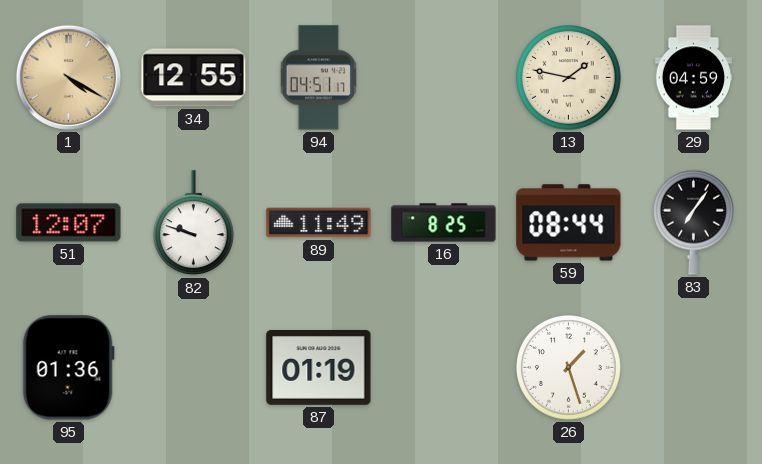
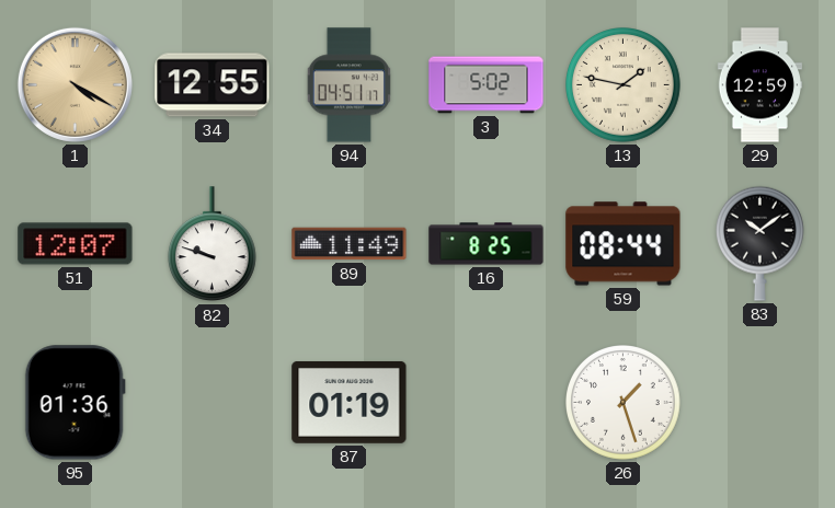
3: none -> 5:02
29: 04:59 -> 12:59
83: 7:06 -> 10:09
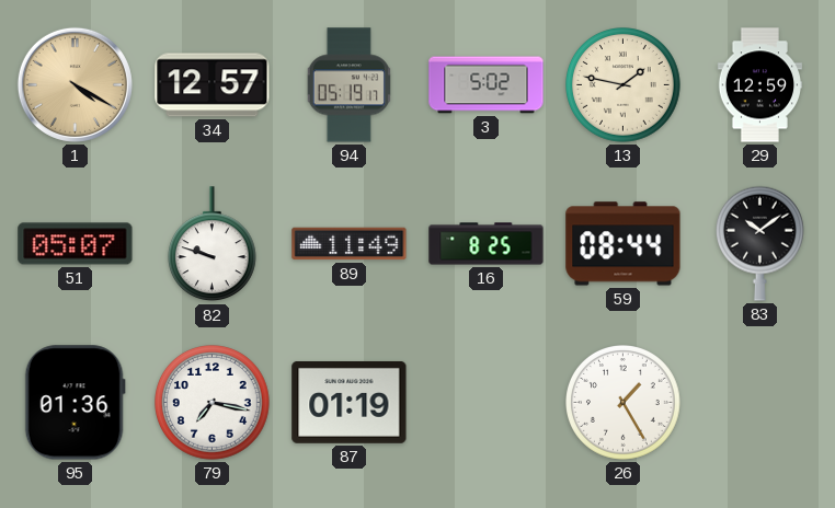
34: 12:55 -> 12:57
94: 04:51 -> 05:19
51: 12:07 -> 05:07
79: none -> 7:17
26: 1:27 -> 1:25
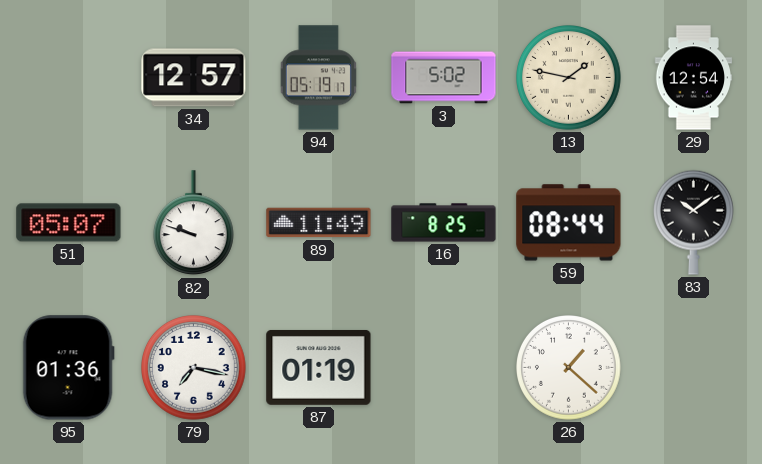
1: 4:20 -> none
29: 12:59 -> 12:54
26: 1:25 -> 1:22
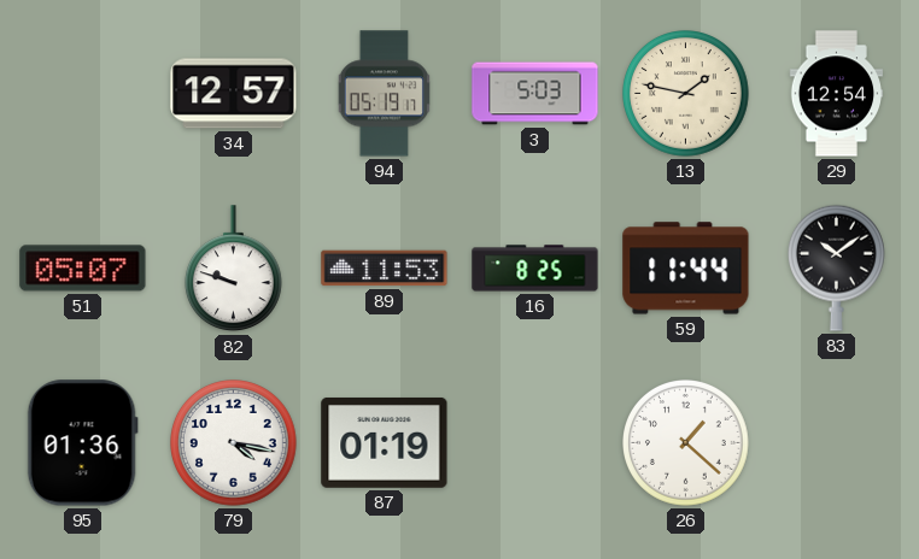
3: 5:02 -> 5:03
89: 11:49 -> 11:53
59: 08:44 -> 11:44
79: 7:17 -> 4:17
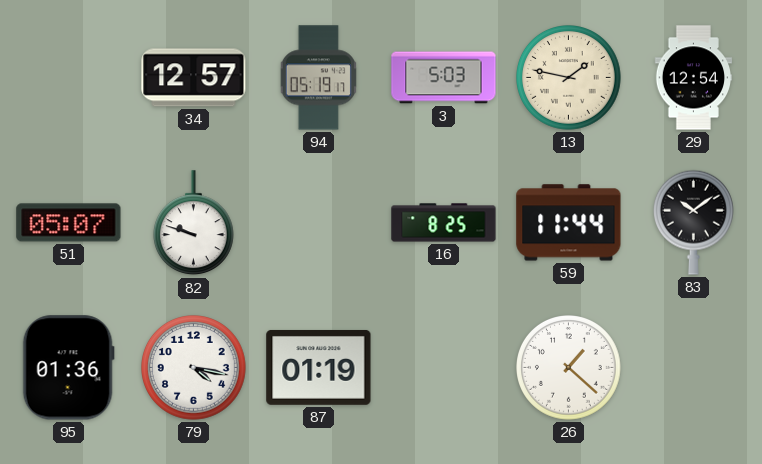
89: 11:53 -> none
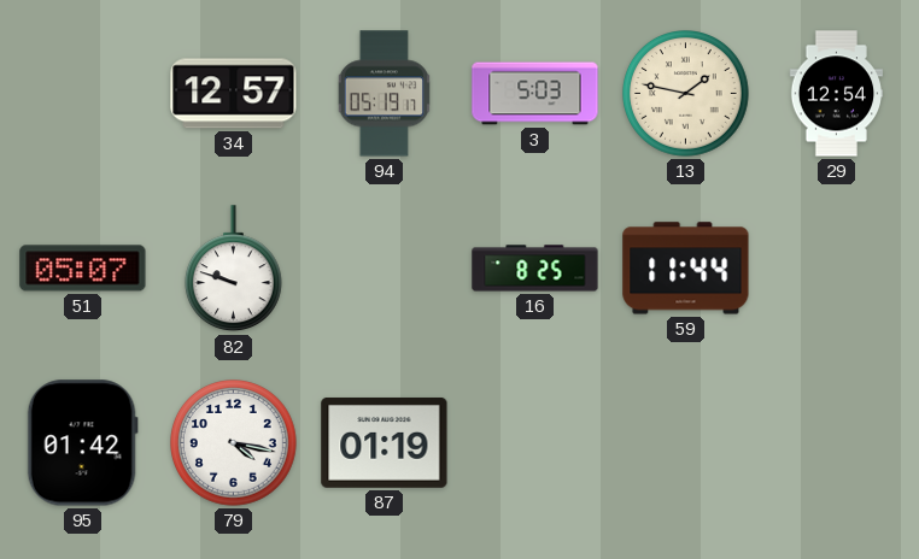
83: 10:09 -> none
95: 01:36 -> 01:42
26: 1:22 -> none
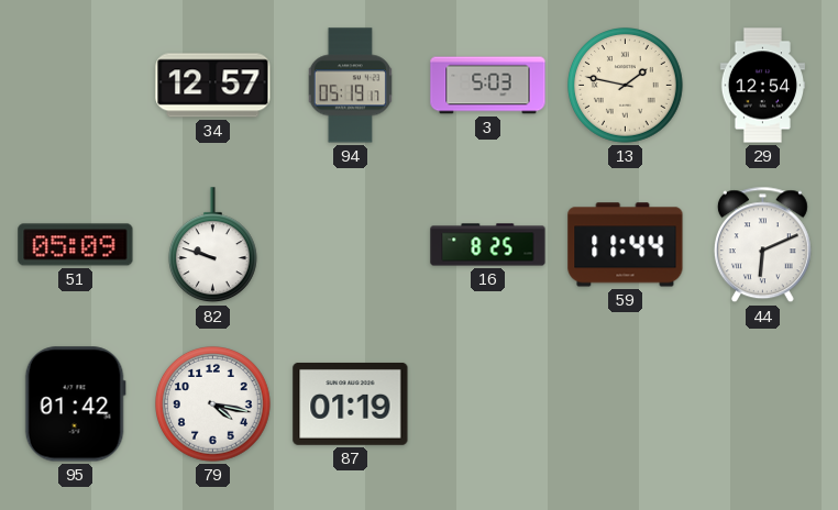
51: 05:07 -> 05:09
44: none -> 6:11
